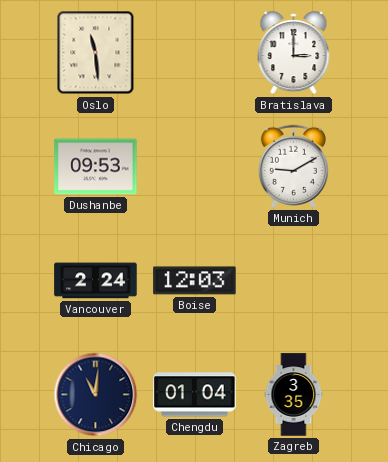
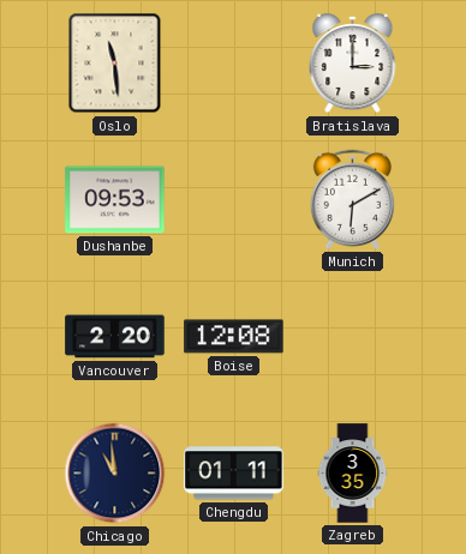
Munich: 9:10 -> 6:10
Vancouver: 2:24 -> 2:20
Boise: 12:03 -> 12:08
Chicago: 11:01 -> 10:59
Chengdu: 01:04 -> 01:11
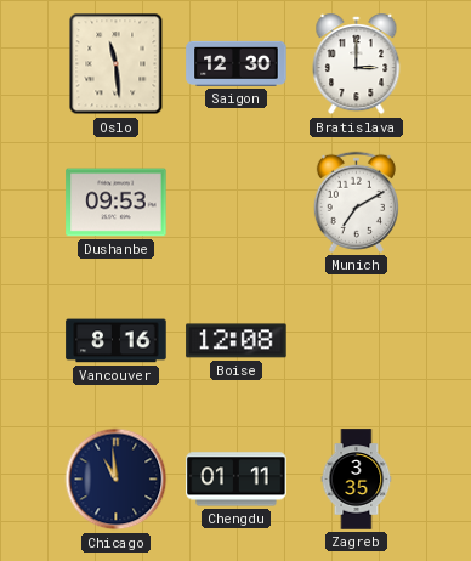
Saigon: none -> 12:30
Munich: 6:10 -> 7:10
Vancouver: 2:20 -> 8:16
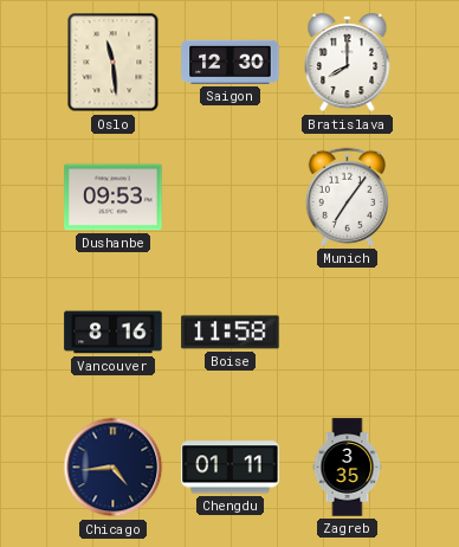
Bratislava: 3:00 -> 8:00
Munich: 7:10 -> 7:06
Boise: 12:08 -> 11:58
Chicago: 10:59 -> 4:44
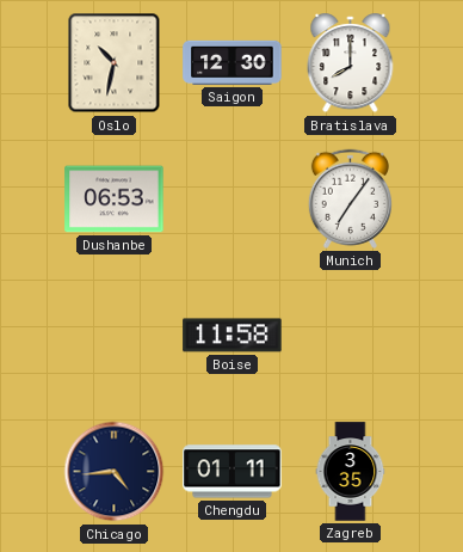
Oslo: 11:29 -> 10:32
Dushanbe: 09:53 -> 06:53
Vancouver: 8:16 -> none
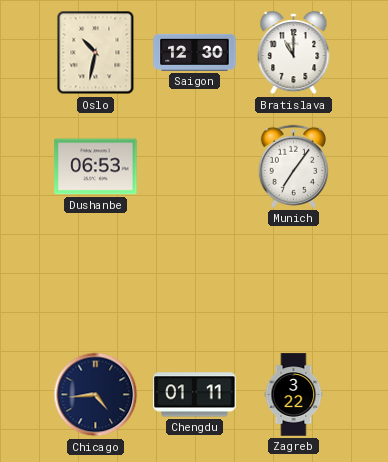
Bratislava: 8:00 -> 11:00
Boise: 11:58 -> none
Zagreb: 3:35 -> 3:22
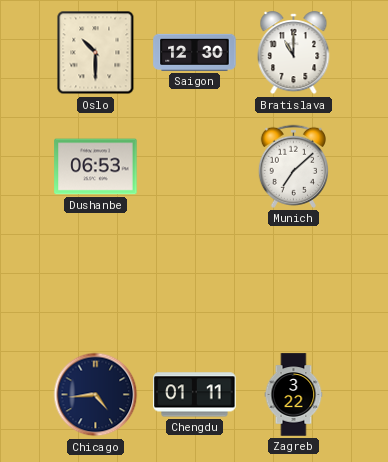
Oslo: 10:32 -> 10:30
Munich: 7:06 -> 7:08
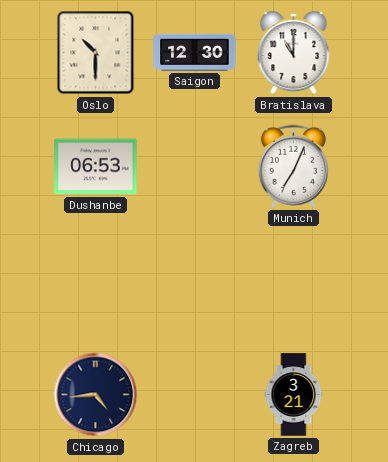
Munich: 7:08 -> 7:04
Chengdu: 01:11 -> none
Zagreb: 3:22 -> 3:21
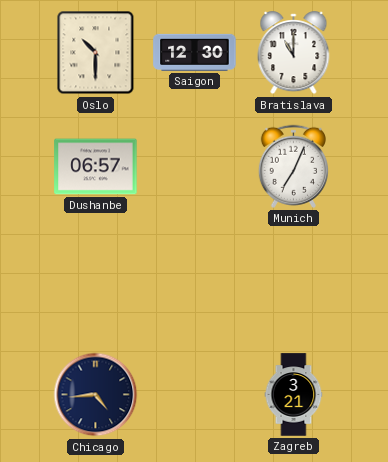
Dushanbe: 06:53 -> 06:57
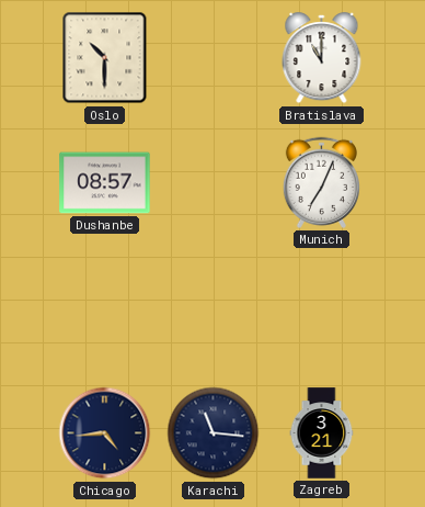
Saigon: 12:30 -> none
Dushanbe: 06:57 -> 08:57
Karachi: none -> 11:16
